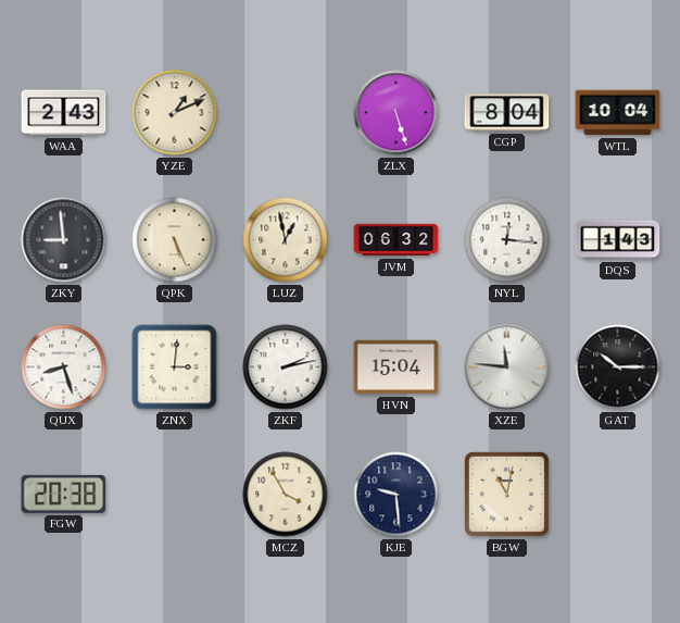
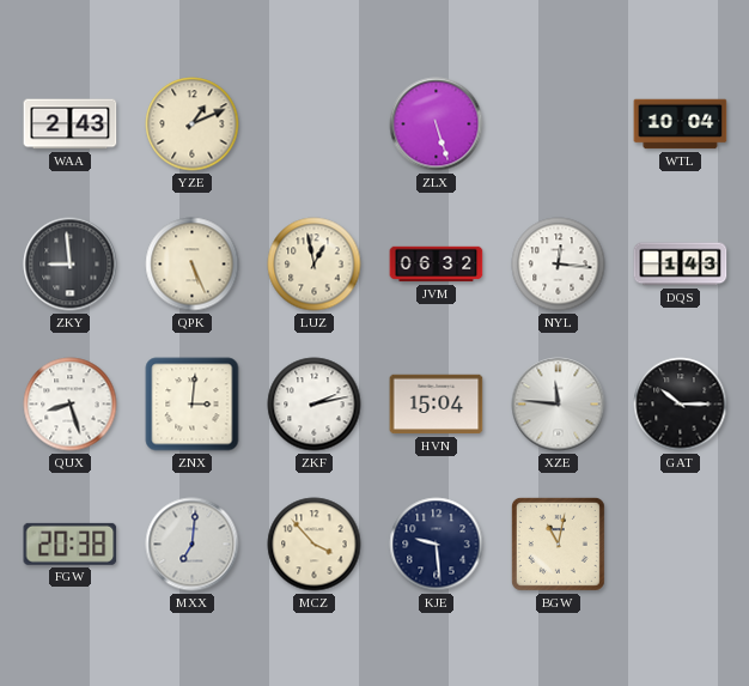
CGP: 8:04 -> none
MXX: none -> 7:01
MCZ: 3:55 -> 3:53
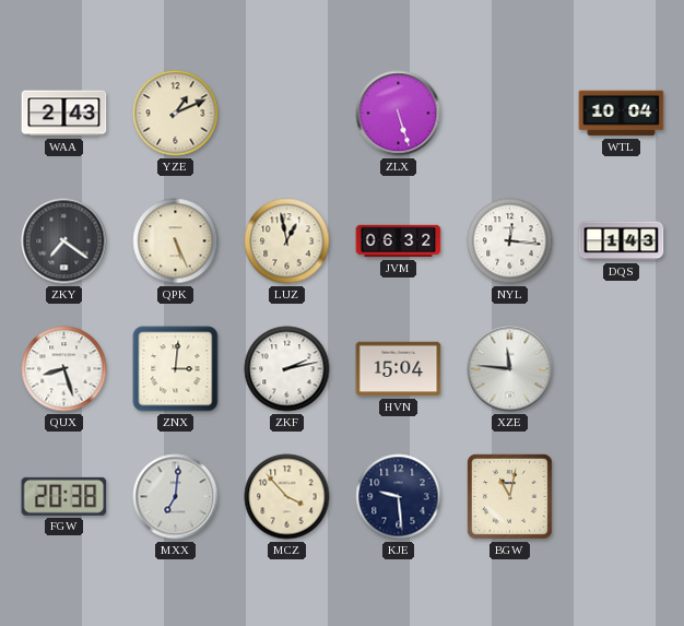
ZKY: 8:59 -> 7:21
GAT: 10:15 -> none
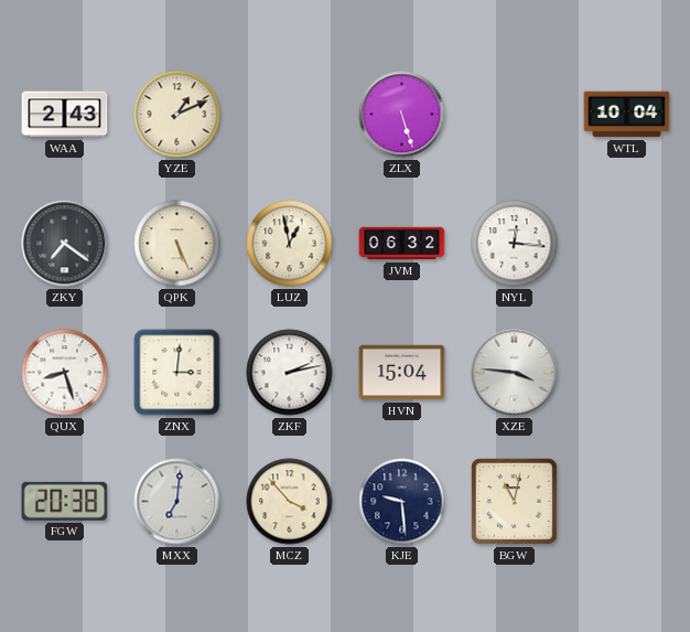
DQS: 1:43 -> none
XZE: 11:46 -> 3:46
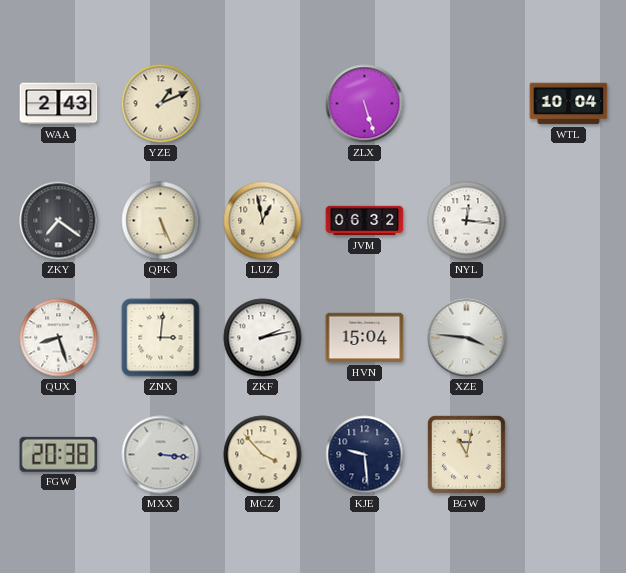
MXX: 7:01 -> 3:16
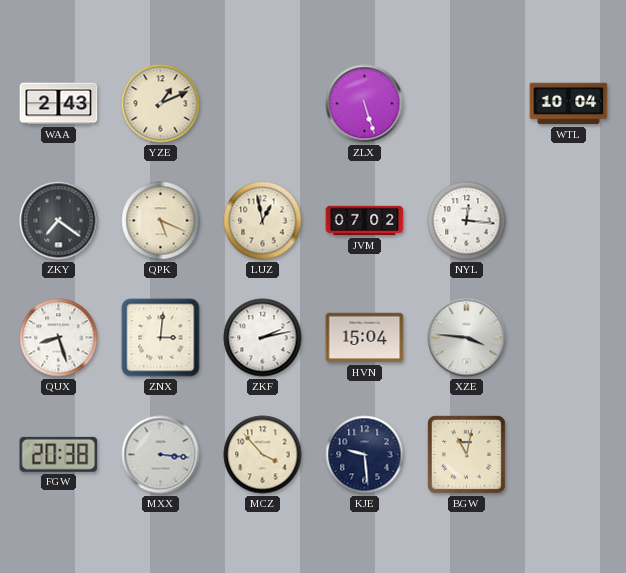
QPK: 5:26 -> 5:19
JVM: 06:32 -> 07:02
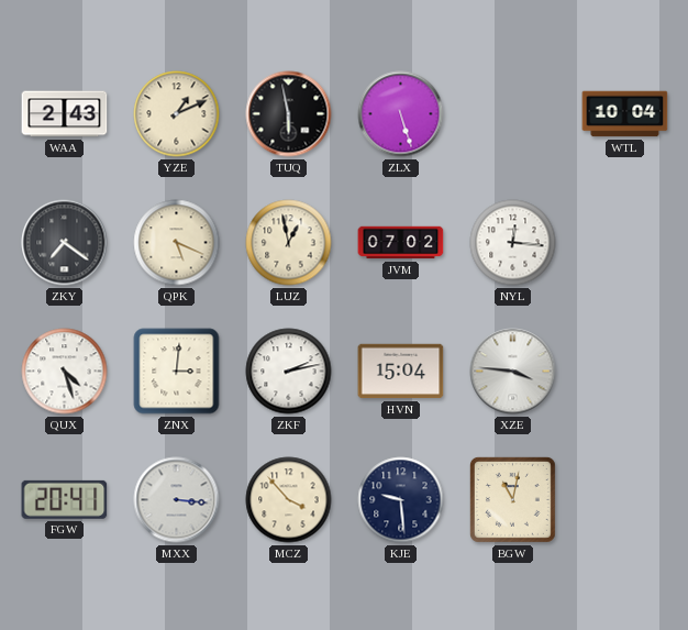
TUQ: none -> 5:58
QUX: 8:27 -> 4:27
FGW: 20:38 -> 20:41
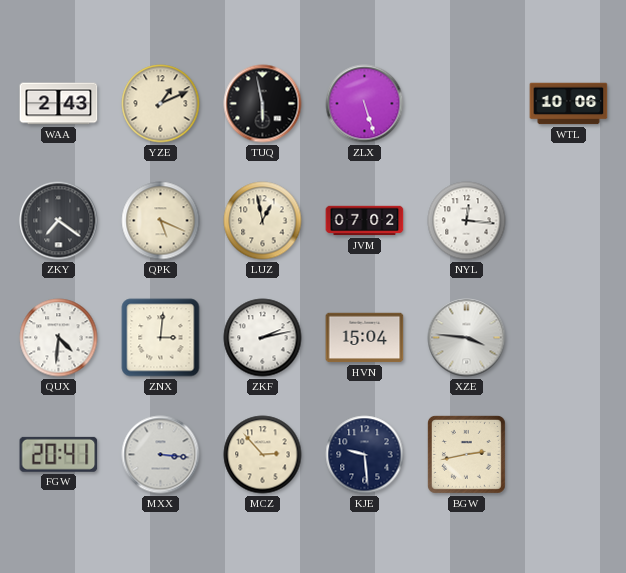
WTL: 10:04 -> 10:06
QUX: 4:27 -> 4:31
MCZ: 3:53 -> 2:53
BGW: 11:02 -> 2:43
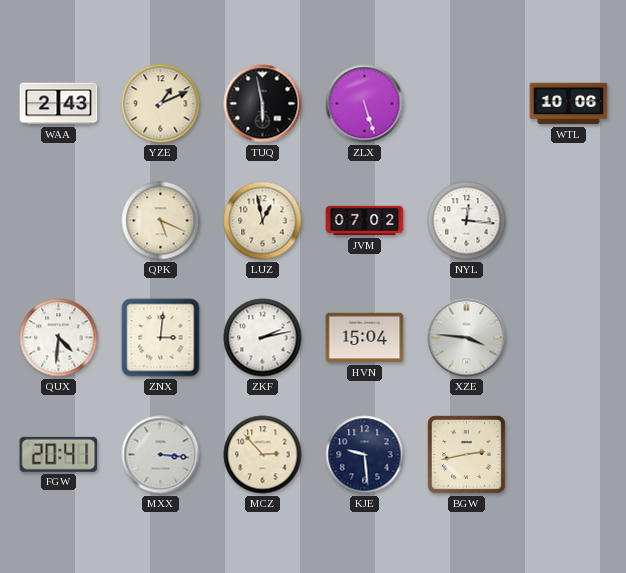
ZKY: 7:21 -> none
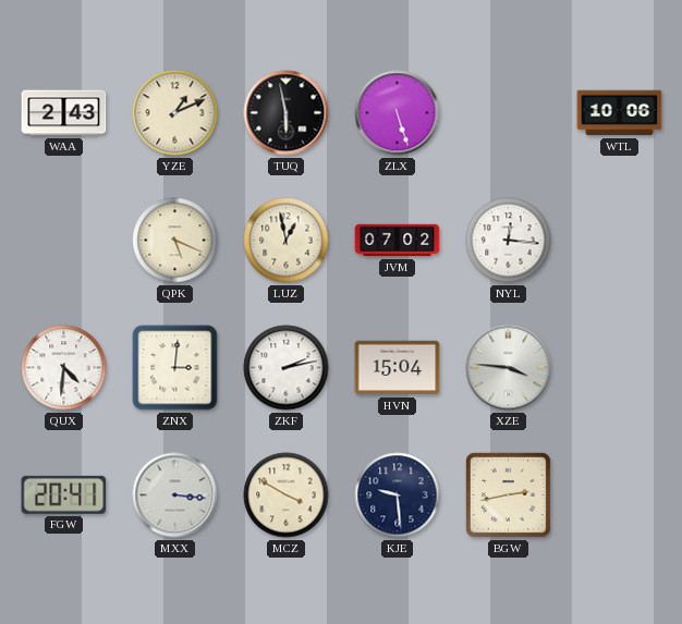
MCZ: 2:53 -> 3:50
